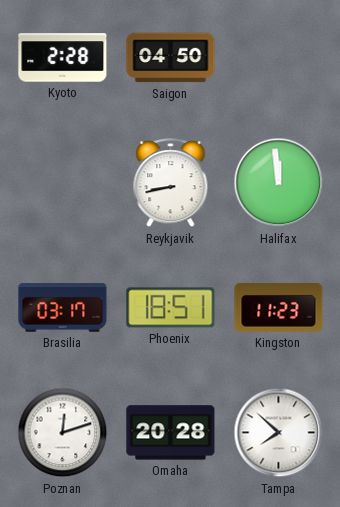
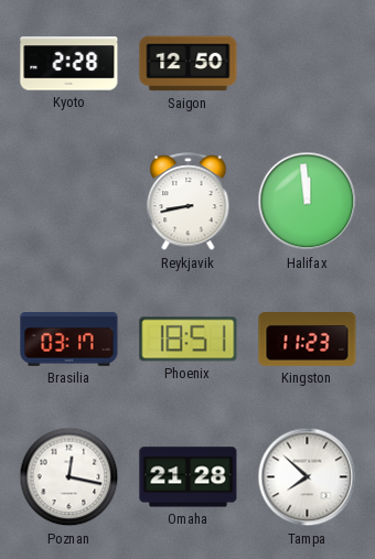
Saigon: 04:50 -> 12:50
Poznan: 12:12 -> 12:17
Omaha: 20:28 -> 21:28
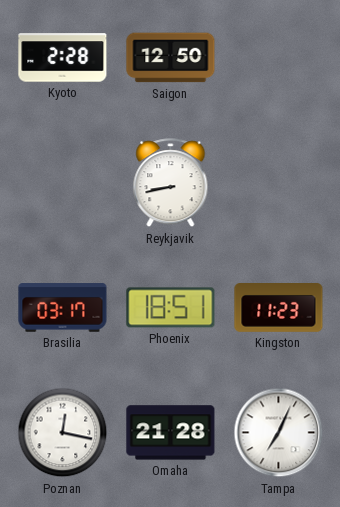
Halifax: 11:59 -> none
Tampa: 7:52 -> 7:04
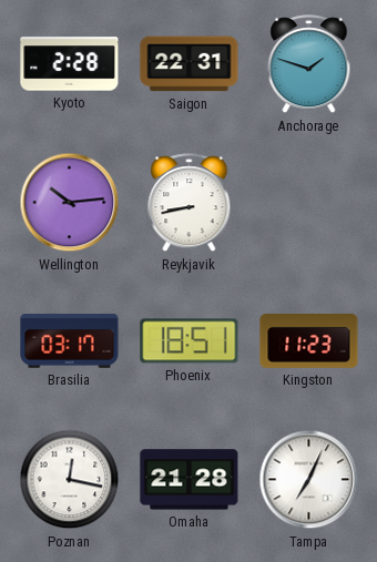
Saigon: 12:50 -> 22:31
Anchorage: none -> 1:48
Wellington: none -> 10:14
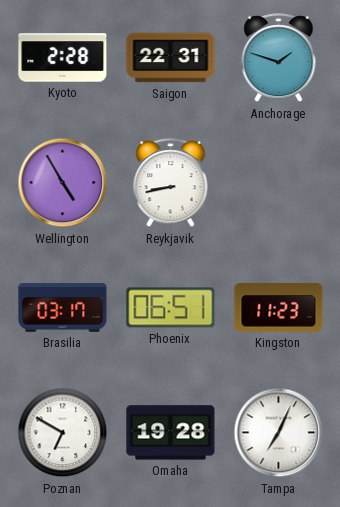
Wellington: 10:14 -> 4:55
Phoenix: 18:51 -> 06:51
Poznan: 12:17 -> 6:50
Omaha: 21:28 -> 19:28
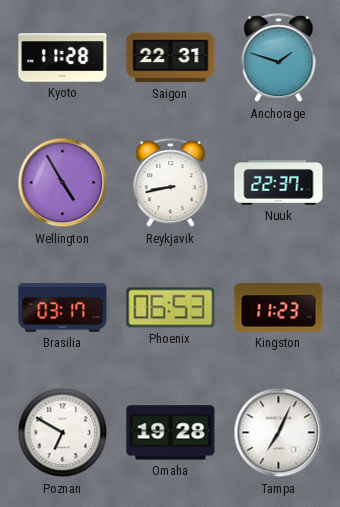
Kyoto: 2:28 -> 11:28
Nuuk: none -> 22:37
Phoenix: 06:51 -> 06:53
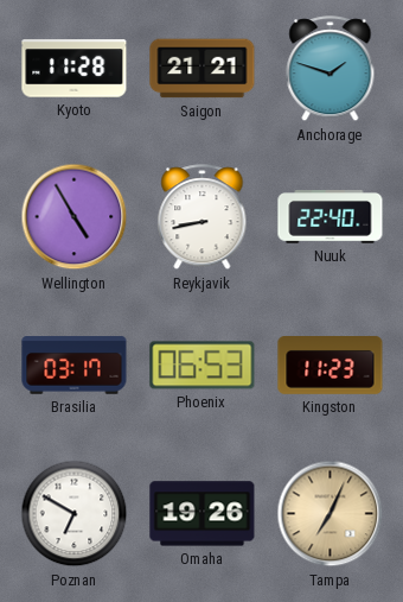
Saigon: 22:31 -> 21:21
Nuuk: 22:37 -> 22:40
Omaha: 19:28 -> 19:26
Tampa dial: white -> champagne
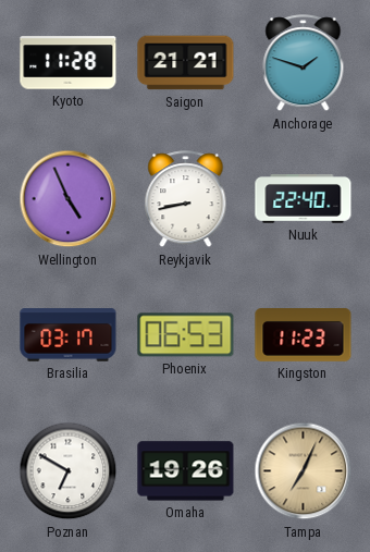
Wellington: 4:55 -> 4:56
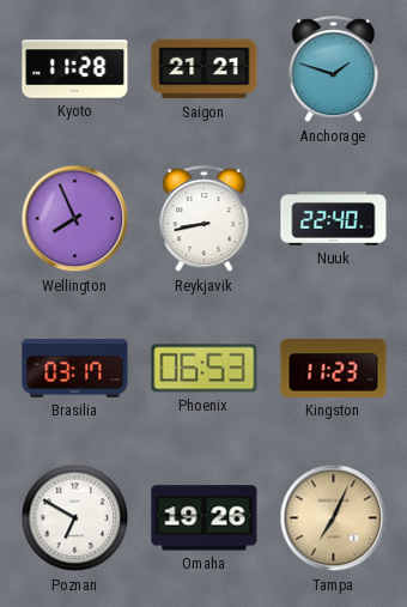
Wellington: 4:56 -> 7:56
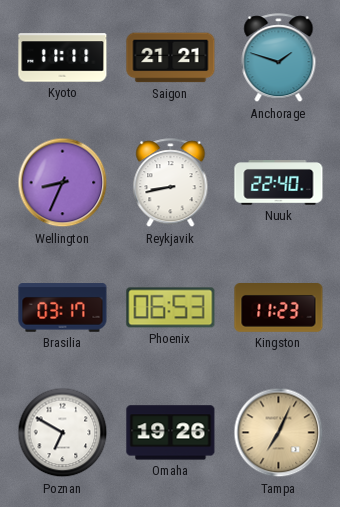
Kyoto: 11:28 -> 11:11
Wellington: 7:56 -> 8:34
